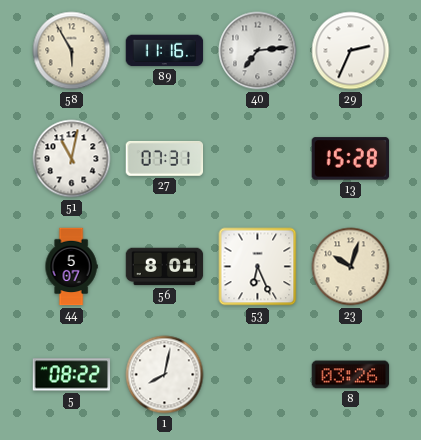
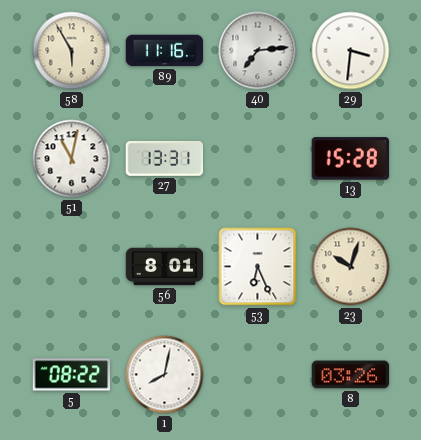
29: 2:34 -> 3:31
27: 07:31 -> 13:31
44: 5:07 -> none
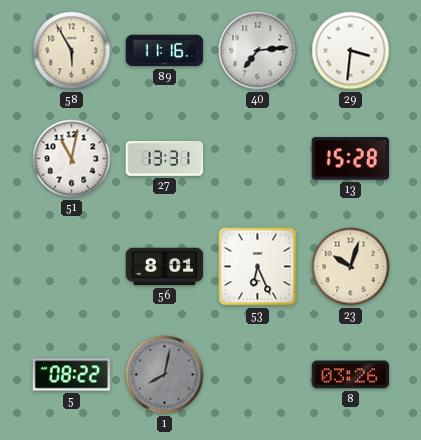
1 dial: white -> grey
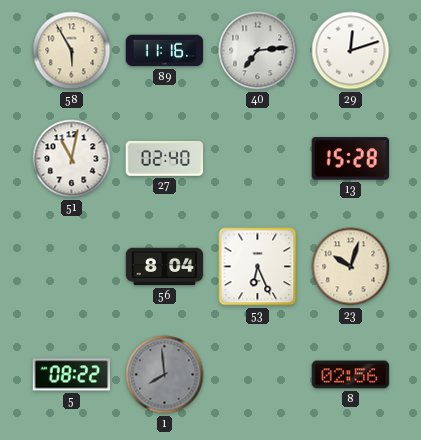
29: 3:31 -> 12:12
27: 13:31 -> 02:40
56: 8:01 -> 8:04
1: 8:02 -> 7:59
8: 03:26 -> 02:56
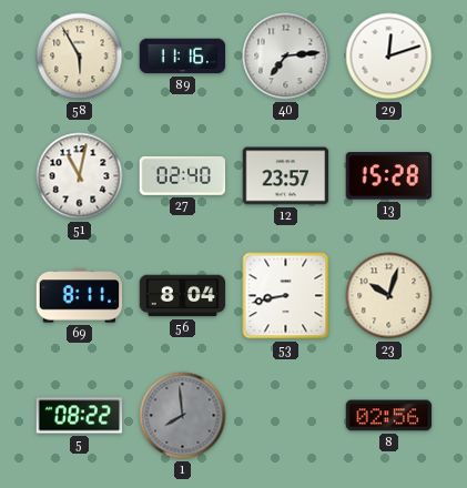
12: none -> 23:57
69: none -> 8:11
53: 6:26 -> 8:43
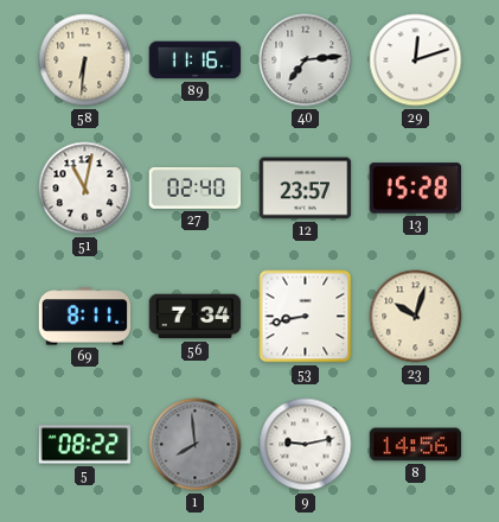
58: 5:55 -> 6:31
56: 8:04 -> 7:34
9: none -> 9:13
8: 02:56 -> 14:56
